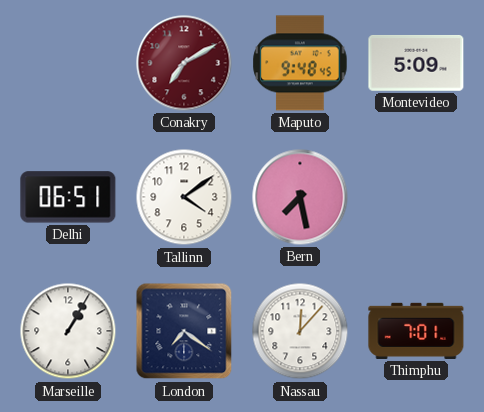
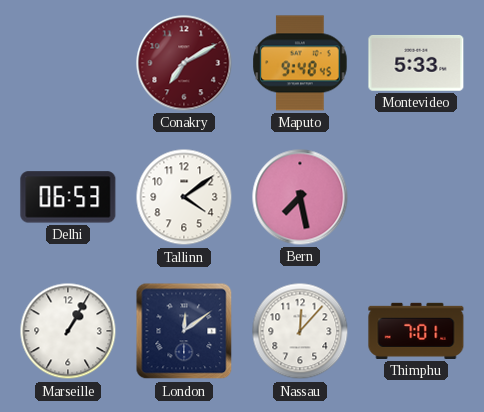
Montevideo: 5:09 -> 5:33
Delhi: 06:51 -> 06:53
London: 7:21 -> 12:09
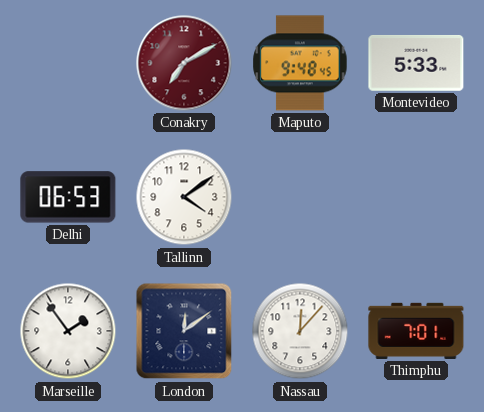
Bern: 7:28 -> none
Marseille: 1:05 -> 1:54
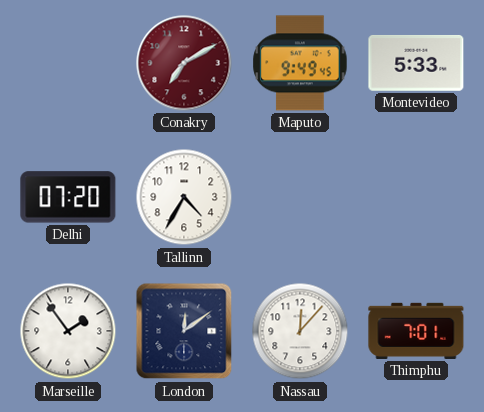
Maputo: 9:48 -> 9:49
Delhi: 06:53 -> 07:20
Tallinn: 4:09 -> 4:35
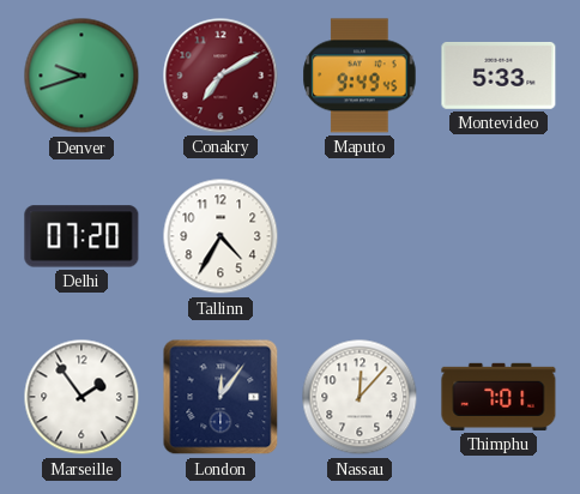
Denver: none -> 9:42
London: 12:09 -> 12:06
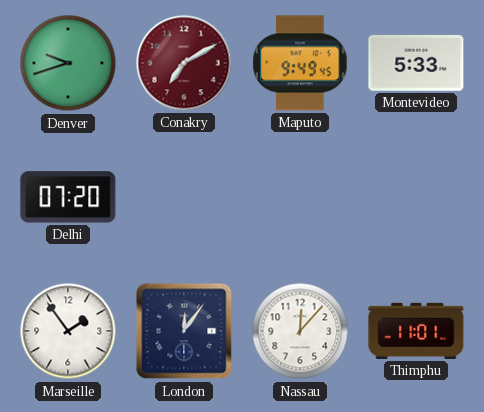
Tallinn: 4:35 -> none
Thimphu: 7:01 -> 11:01
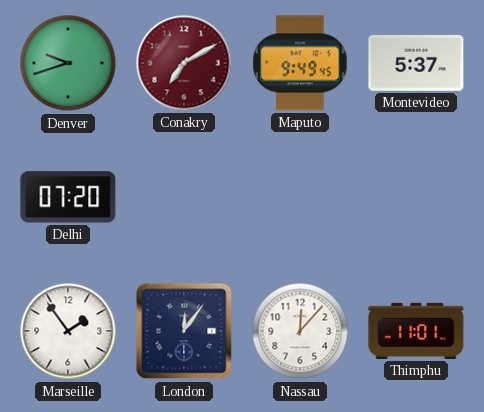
Montevideo: 5:33 -> 5:37
